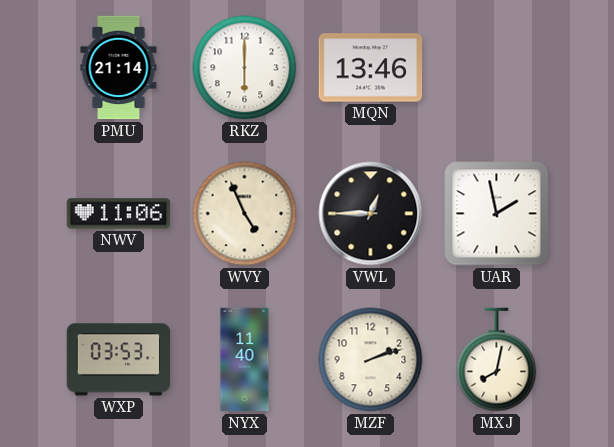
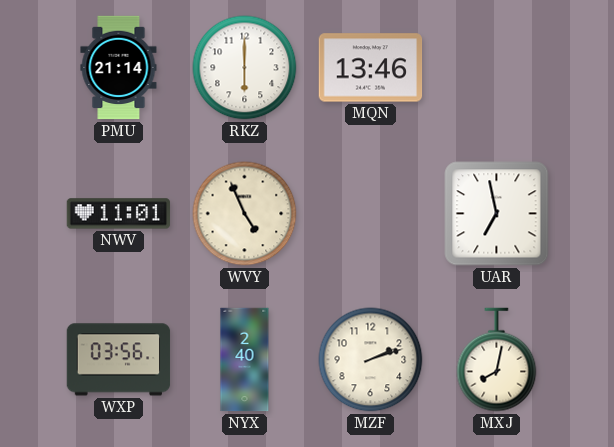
NWV: 11:06 -> 11:01
VWL: 12:45 -> none
UAR: 1:58 -> 6:58
WXP: 03:53 -> 03:56
NYX: 11:40 -> 2:40
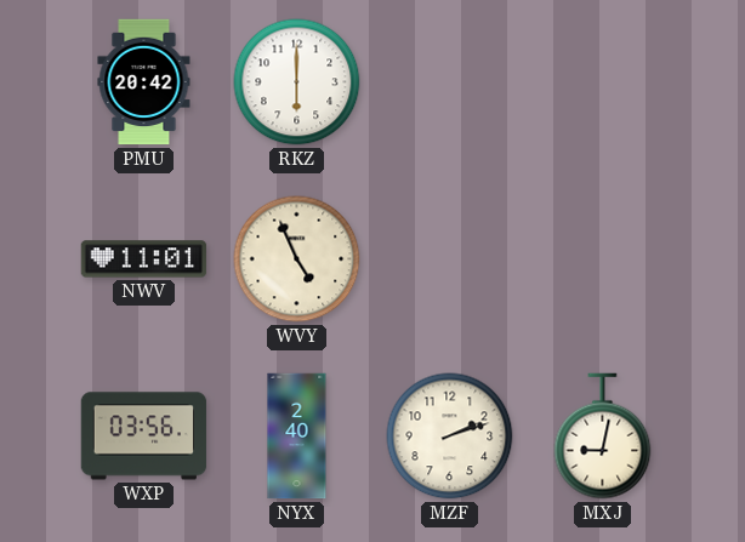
PMU: 21:14 -> 20:42
MQN: 13:46 -> none
UAR: 6:58 -> none
MXJ: 8:02 -> 9:02
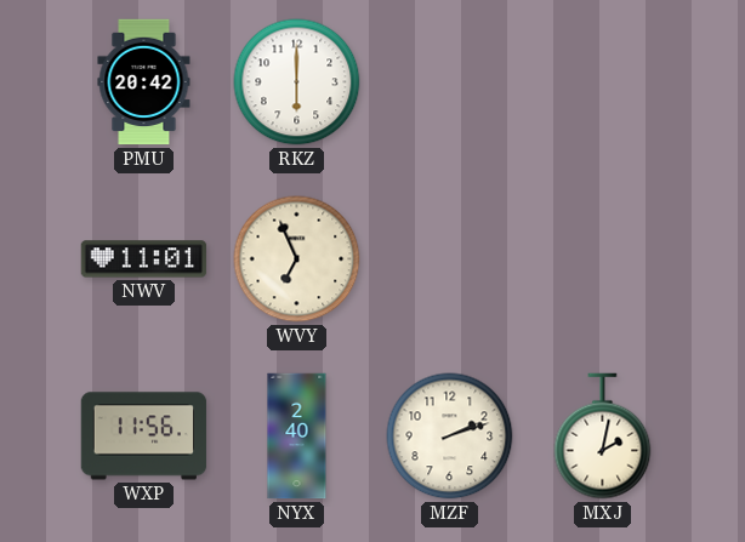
WVY: 4:56 -> 6:56
WXP: 03:56 -> 11:56
MXJ: 9:02 -> 2:02
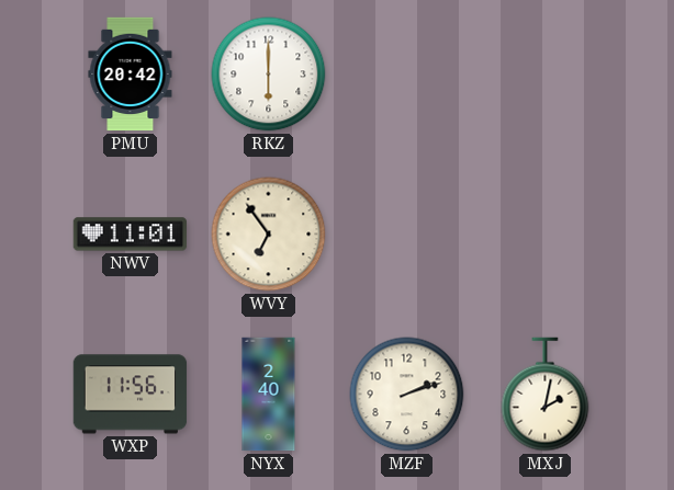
WVY: 6:56 -> 6:54
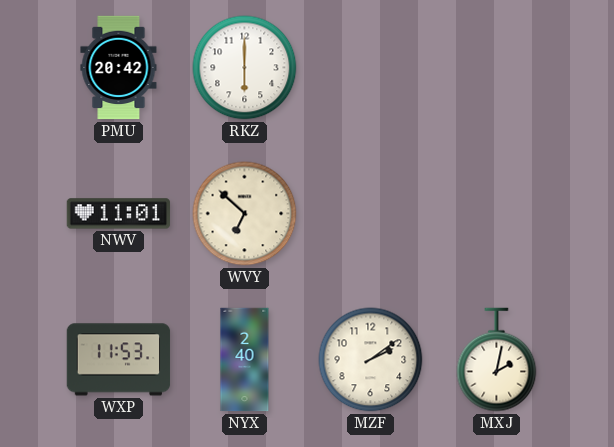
WVY: 6:54 -> 6:52
WXP: 11:56 -> 11:53
MZF: 2:12 -> 2:09
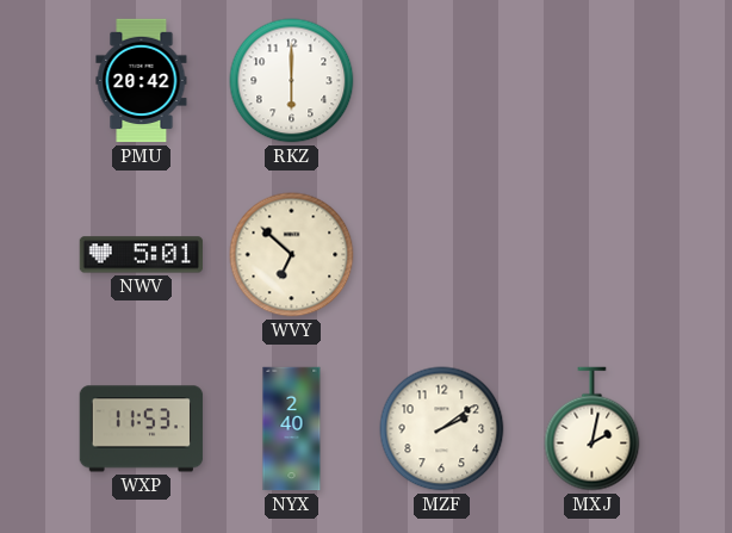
NWV: 11:01 -> 5:01
